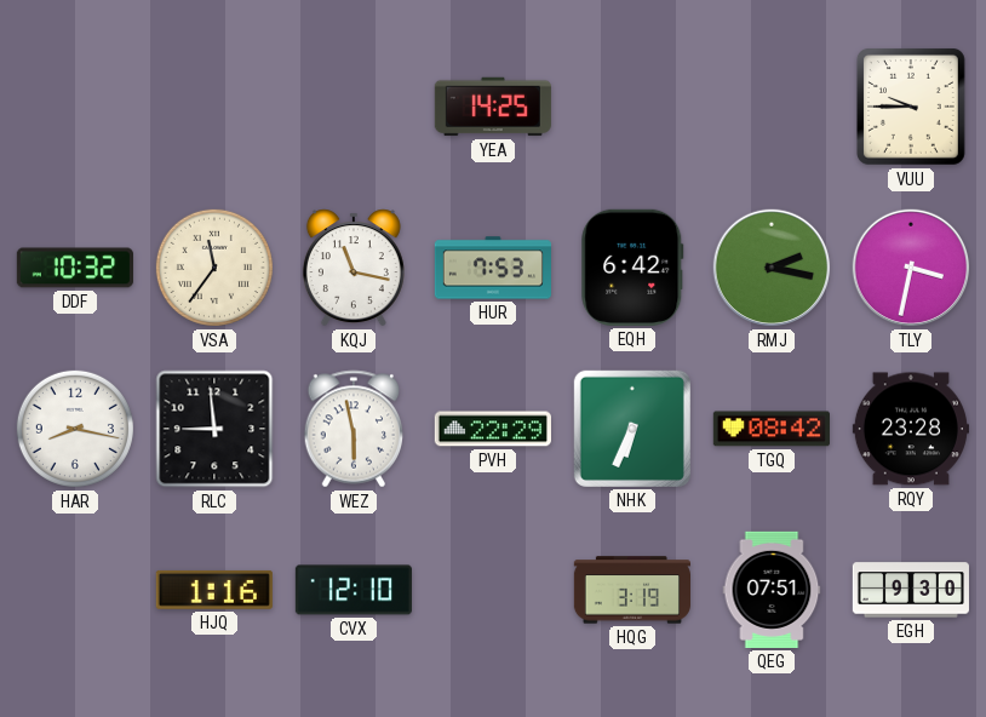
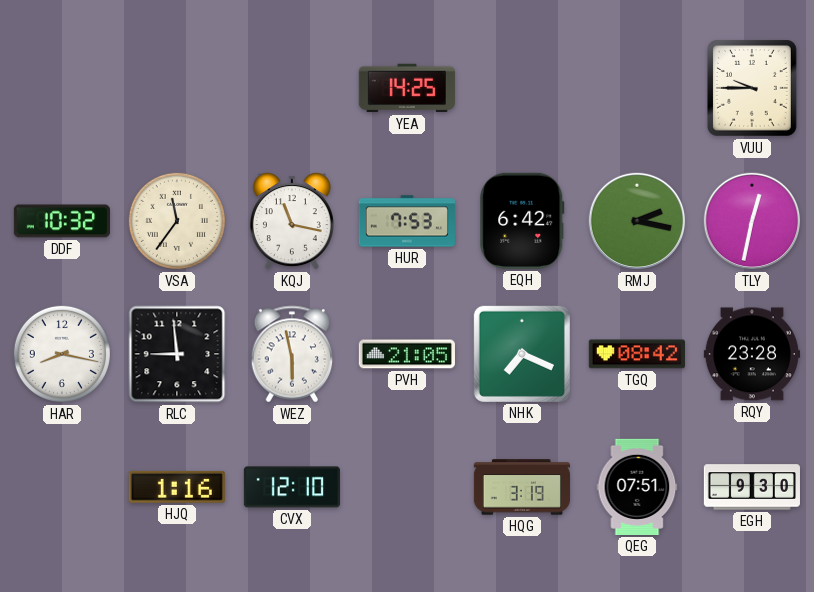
TLY: 3:32 -> 12:32
PVH: 22:29 -> 21:05
NHK: 6:34 -> 7:19
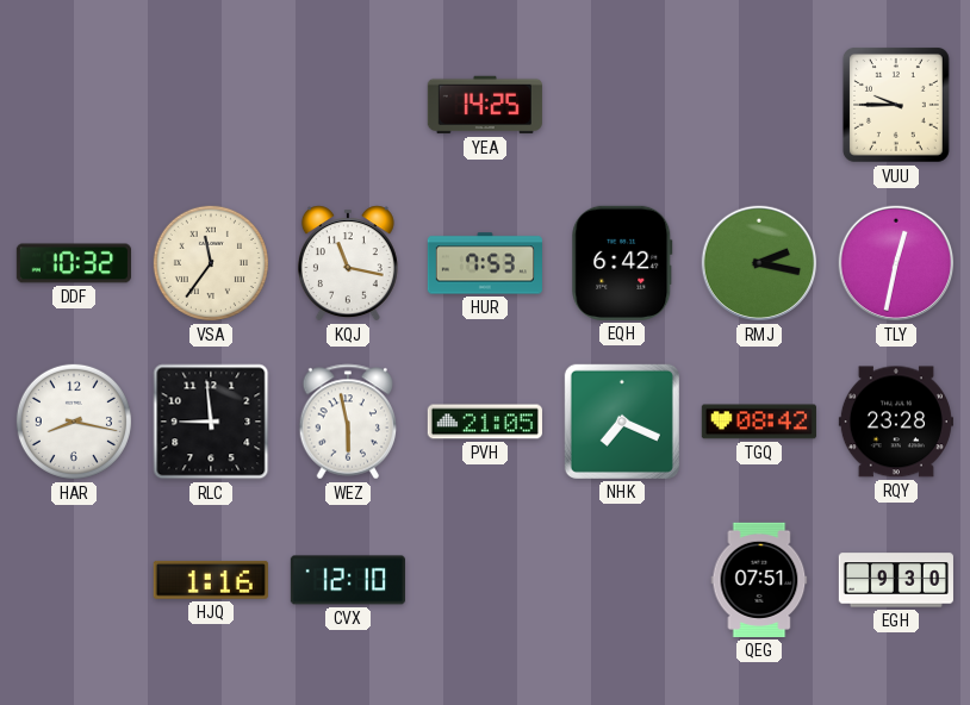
HQG: 3:19 -> none
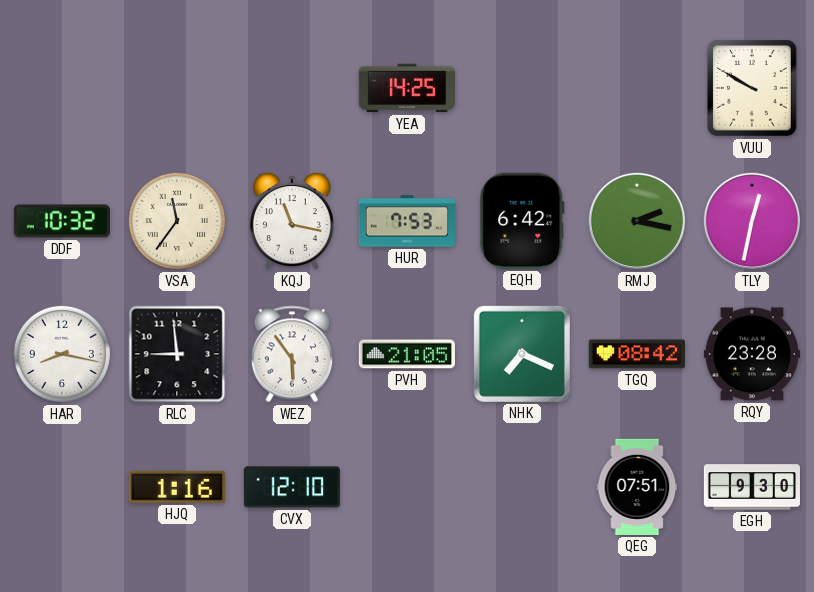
VUU: 9:45 -> 9:50
WEZ: 5:58 -> 5:54
